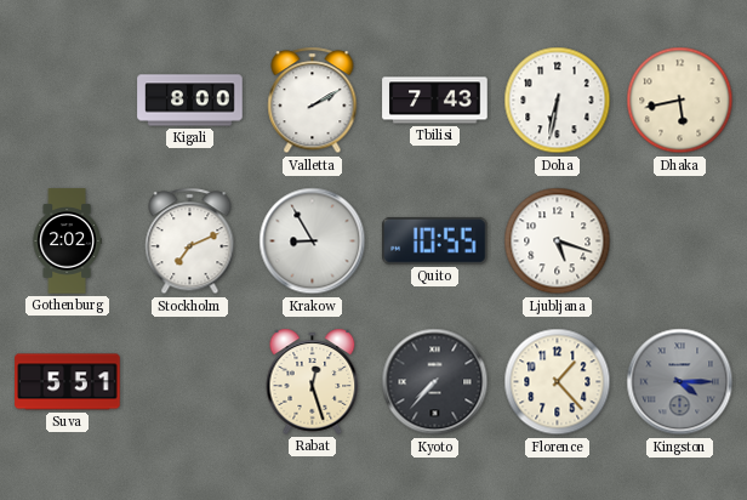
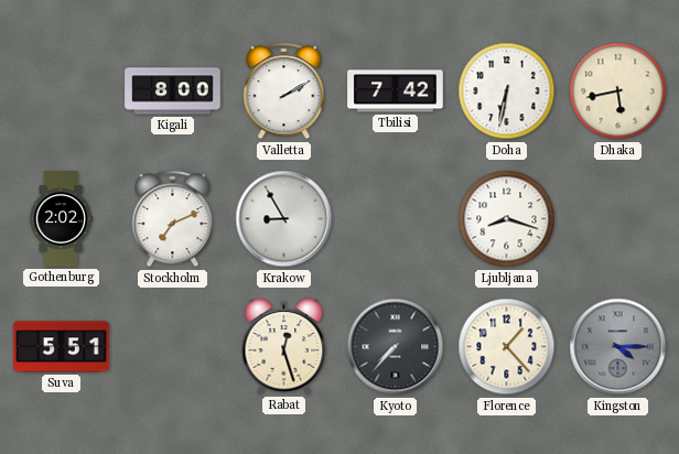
Tbilisi: 7:43 -> 7:42
Quito: 10:55 -> none
Ljubljana: 5:18 -> 8:18
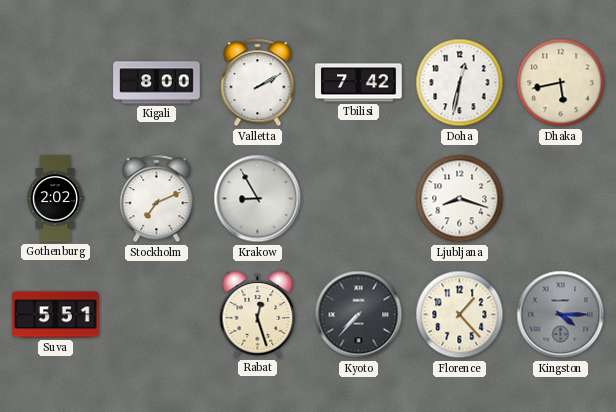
Doha: 6:32 -> 12:32
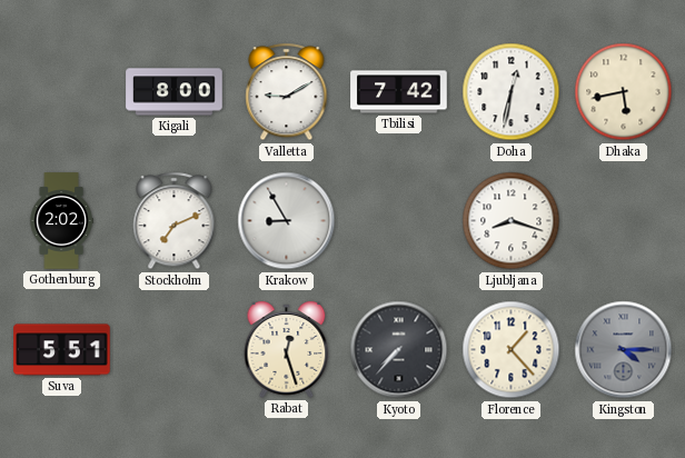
Valletta: 2:10 -> 9:10
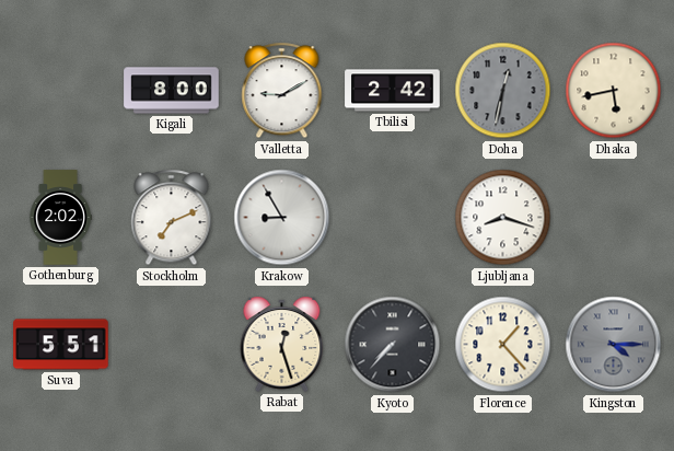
Tbilisi: 7:42 -> 2:42
Doha dial: white -> grey
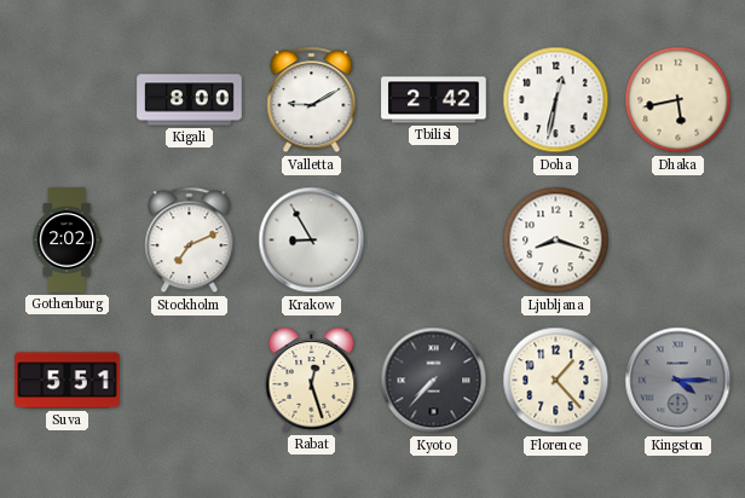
Doha dial: grey -> white
